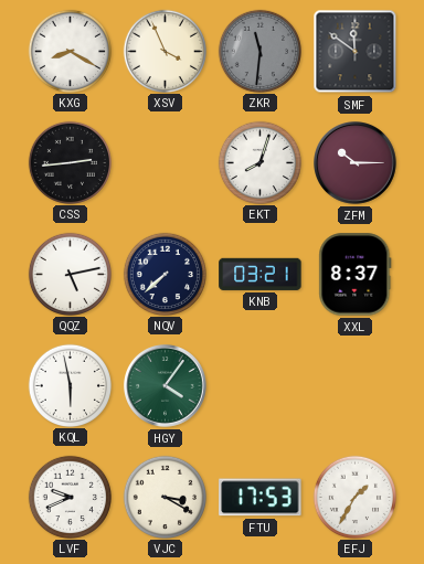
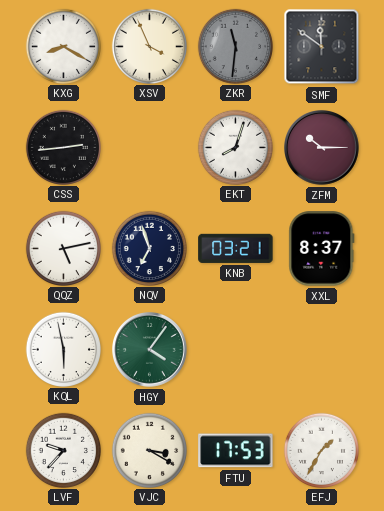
NQV: 7:38 -> 6:57
LVF: 9:41 -> 9:37
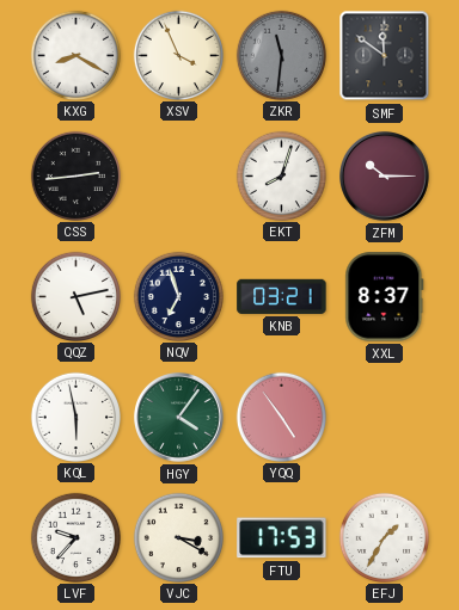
YQQ: none -> 4:54
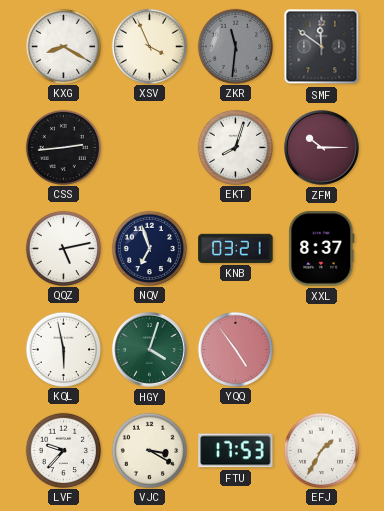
HGY: 4:06 -> 4:03
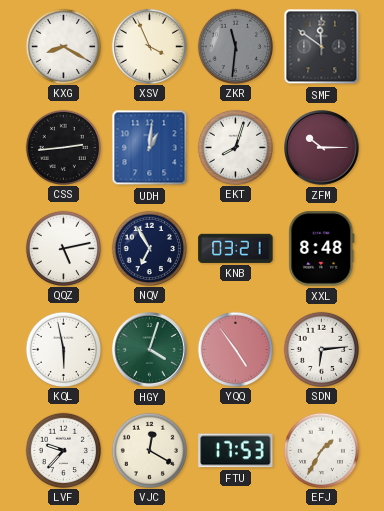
UDH: none -> 1:01
NQV: 6:57 -> 6:55
XXL: 8:37 -> 8:48
SDN: none -> 6:14
VJC: 3:20 -> 12:20
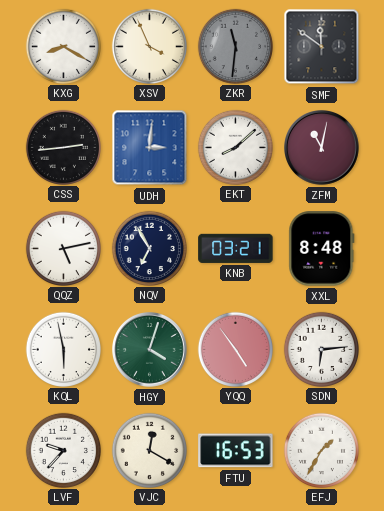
UDH: 1:01 -> 3:01
EKT: 8:03 -> 8:08
ZFM: 10:15 -> 11:02
FTU: 17:53 -> 16:53
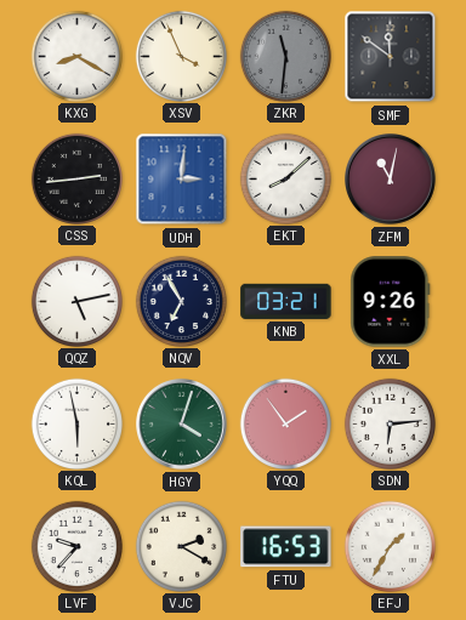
XXL: 8:48 -> 9:26
YQQ: 4:54 -> 1:54
VJC: 12:20 -> 2:20
